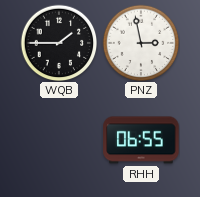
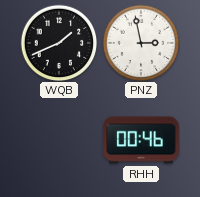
WQB: 1:45 -> 1:41
RHH: 06:55 -> 00:46
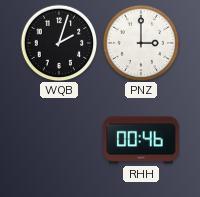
WQB: 1:41 -> 2:03
PNZ: 2:58 -> 3:00
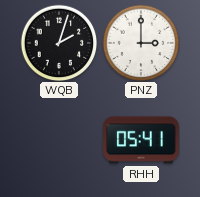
RHH: 00:46 -> 05:41
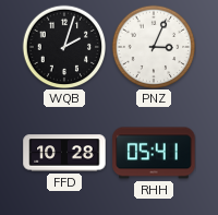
PNZ: 3:00 -> 3:04
FFD: none -> 10:28
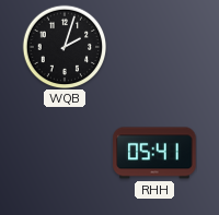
PNZ: 3:04 -> none
FFD: 10:28 -> none
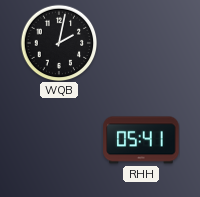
WQB: 2:03 -> 2:02
